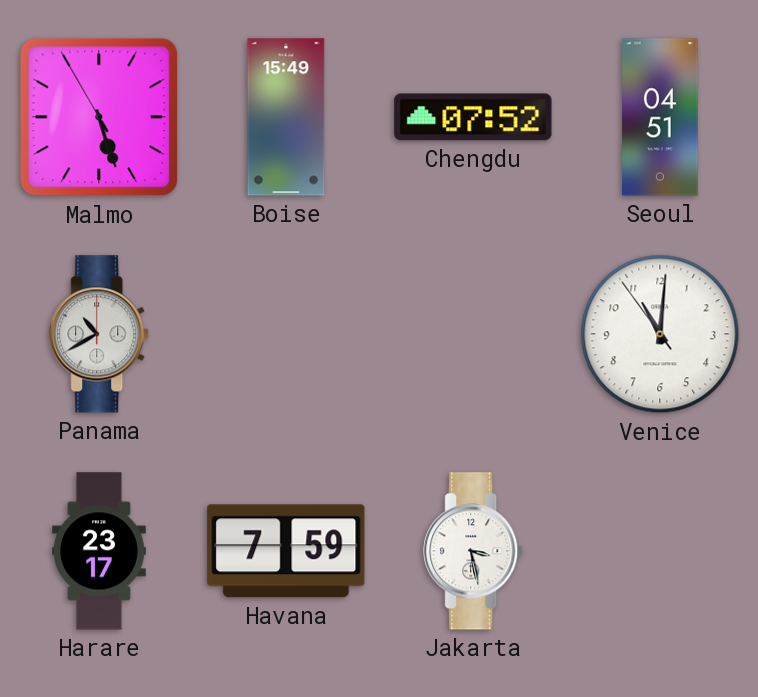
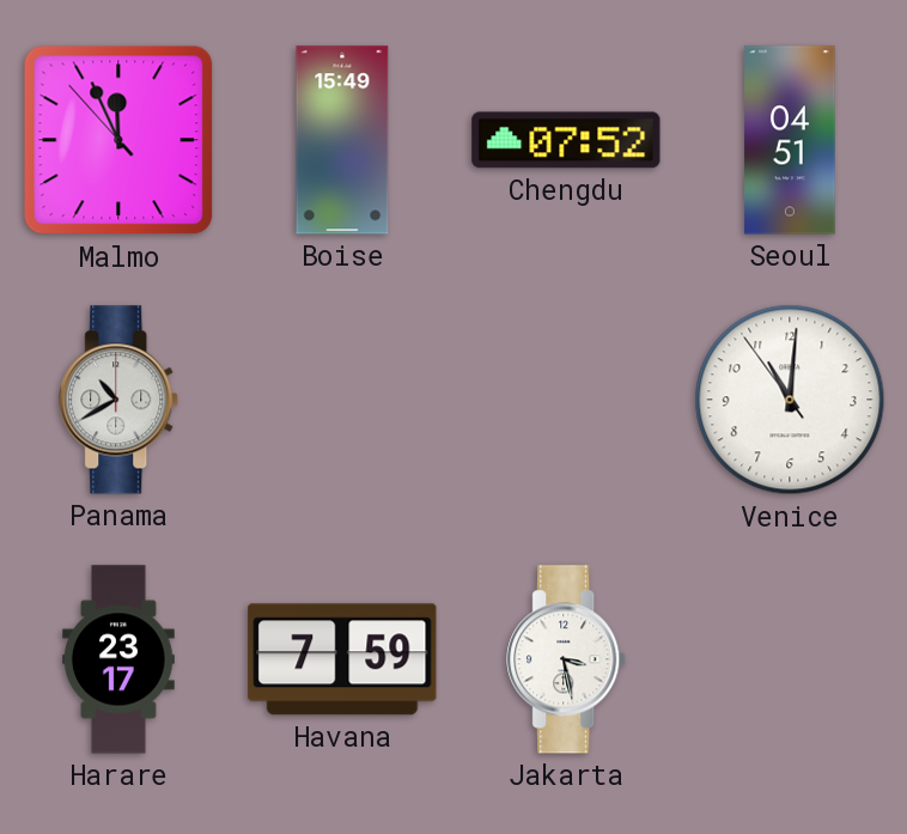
Malmo: 5:26 -> 11:55
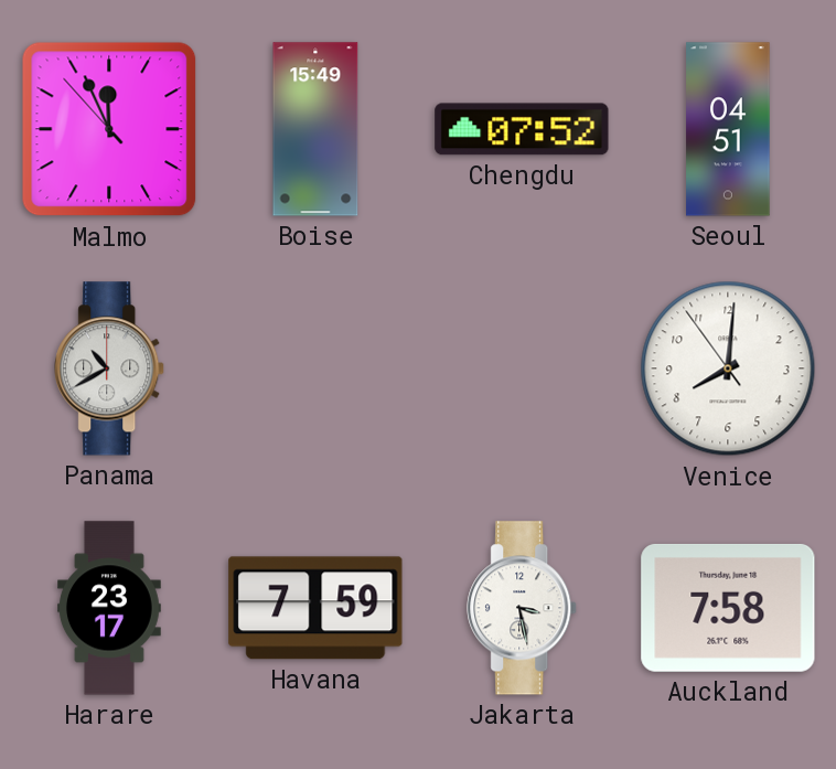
Venice: 11:00 -> 8:00
Auckland: none -> 7:58
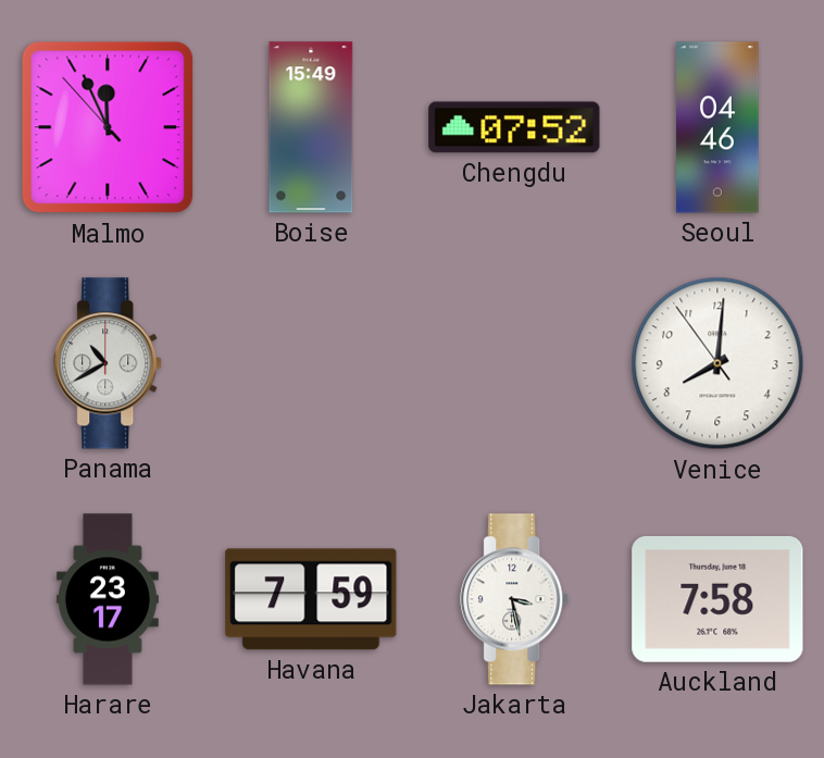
Seoul: 04:51 -> 04:46
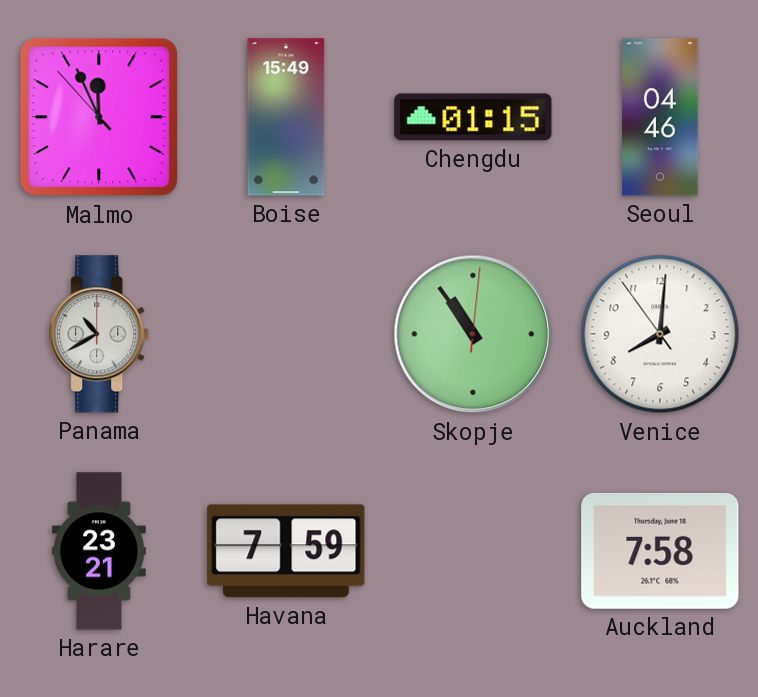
Chengdu: 07:52 -> 01:15
Skopje: none -> 10:54
Harare: 23:17 -> 23:21
Jakarta: 3:28 -> none
